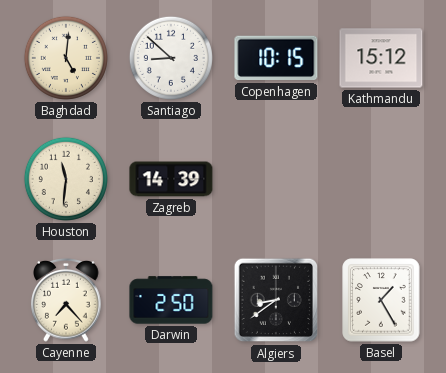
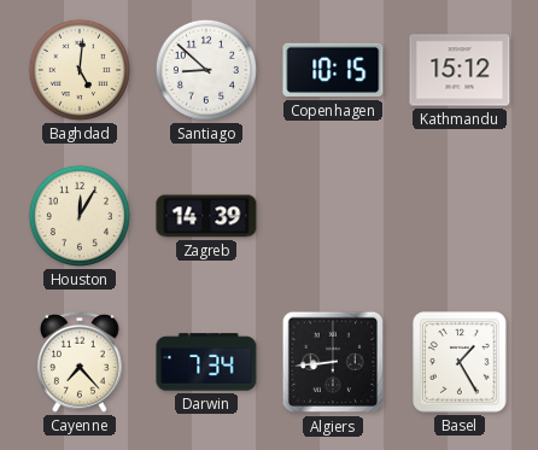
Houston: 11:31 -> 12:05
Darwin: 2:50 -> 7:34
Algiers: 8:39 -> 8:44
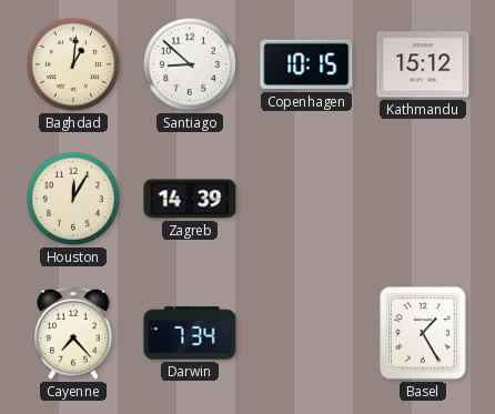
Baghdad: 5:01 -> 1:01
Algiers: 8:44 -> none
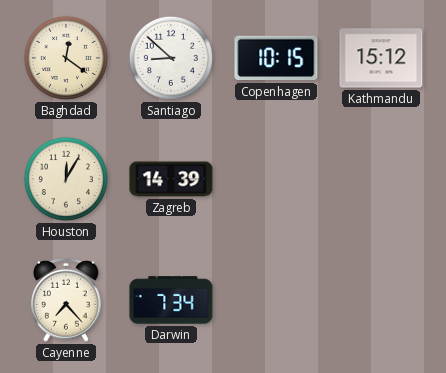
Baghdad: 1:01 -> 12:21
Basel: 1:25 -> none
